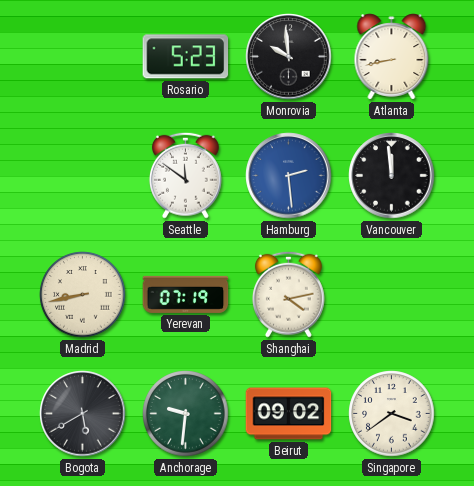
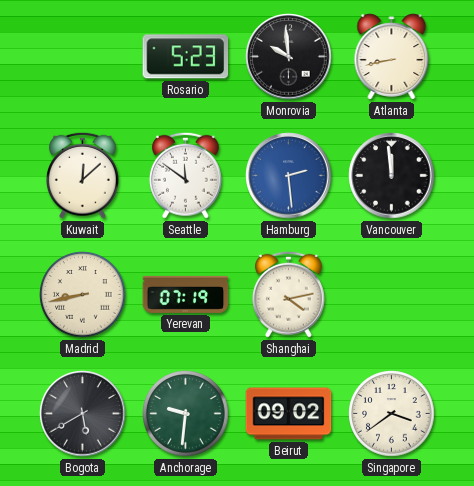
Kuwait: none -> 12:08
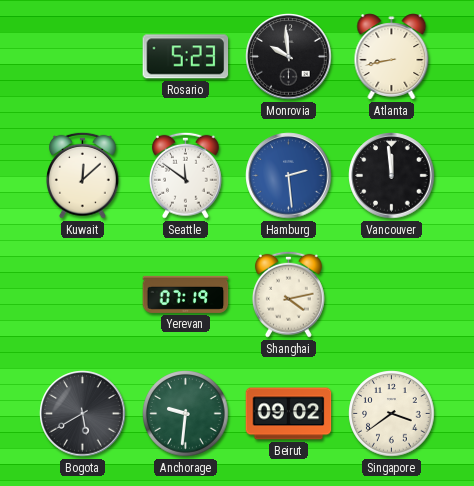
Madrid: 8:43 -> none
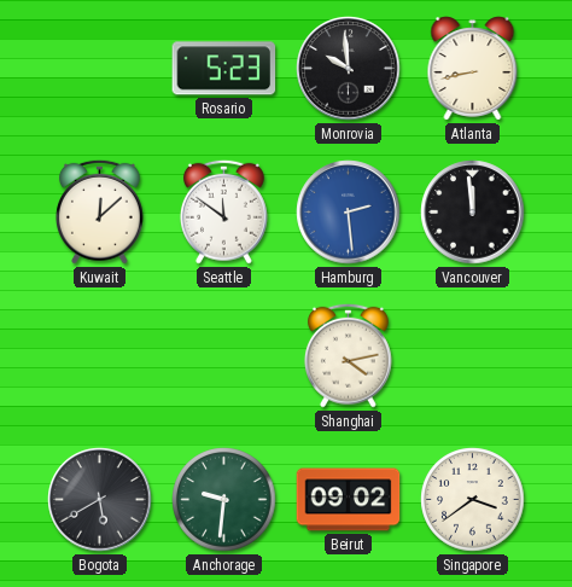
Yerevan: 07:19 -> none
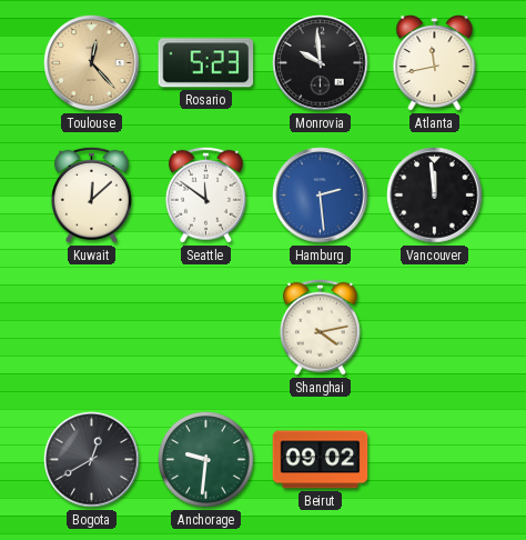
Toulouse: none -> 12:23
Atlanta: 8:43 -> 11:43
Bogota: 5:40 -> 12:40
Singapore: 3:39 -> none
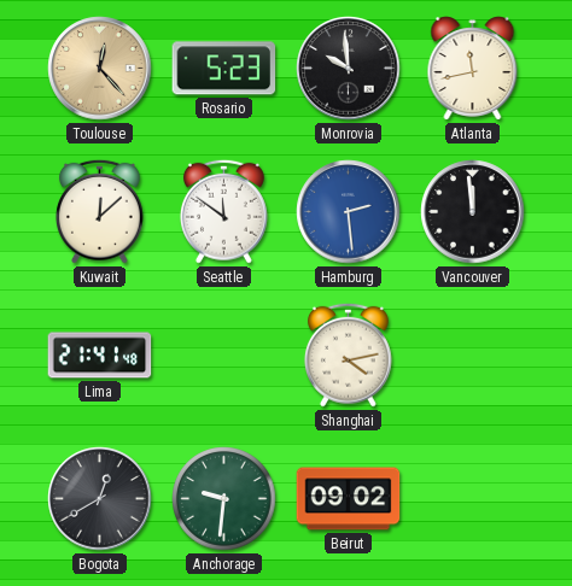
Lima: none -> 21:41
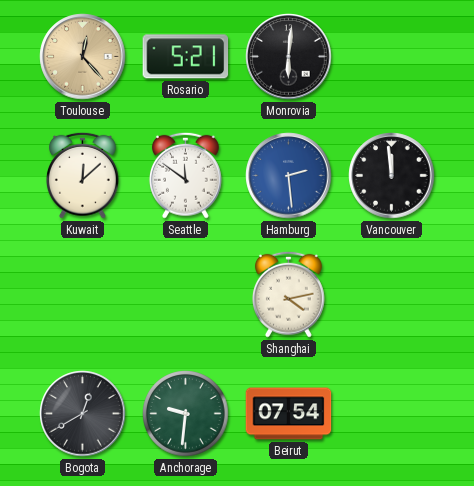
Rosario: 5:23 -> 5:21
Monrovia: 9:59 -> 6:01
Atlanta: 11:43 -> none
Lima: 21:41 -> none
Beirut: 09:02 -> 07:54
